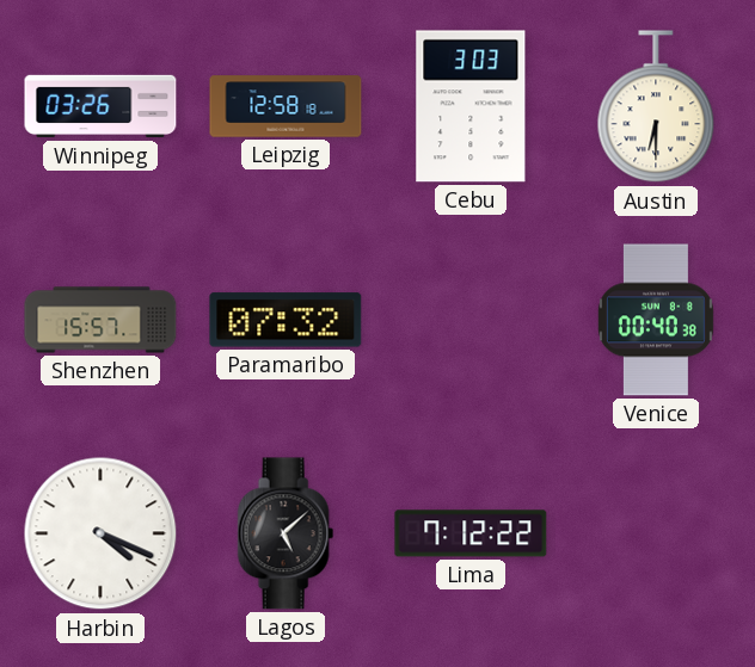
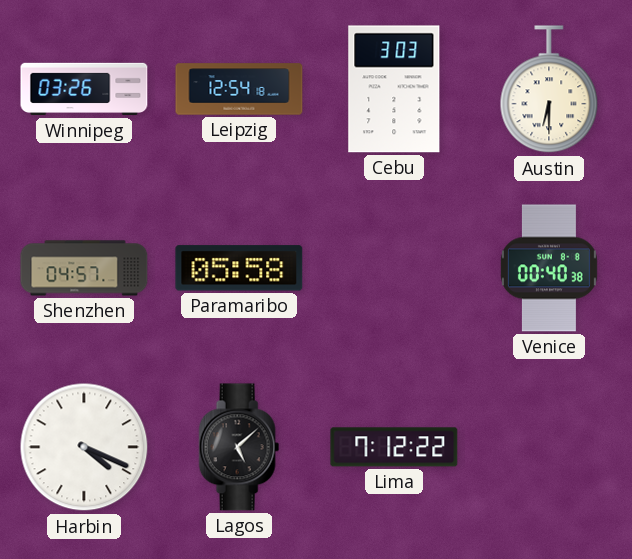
Leipzig: 12:58 -> 12:54
Shenzhen: 15:57 -> 04:57
Paramaribo: 07:32 -> 05:58
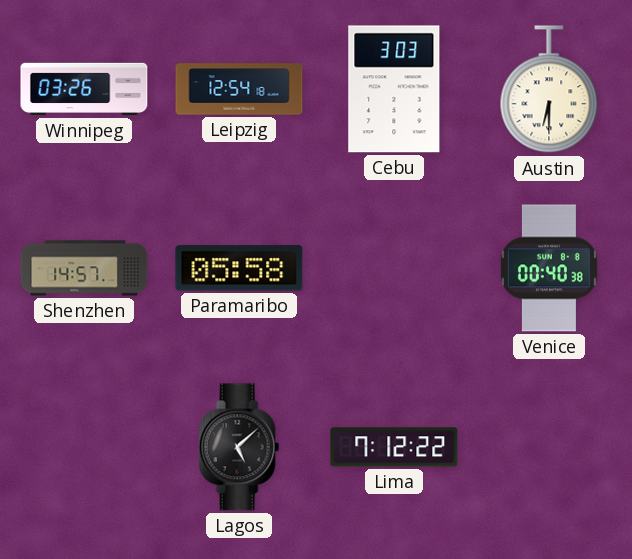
Shenzhen: 04:57 -> 14:57
Harbin: 4:19 -> none
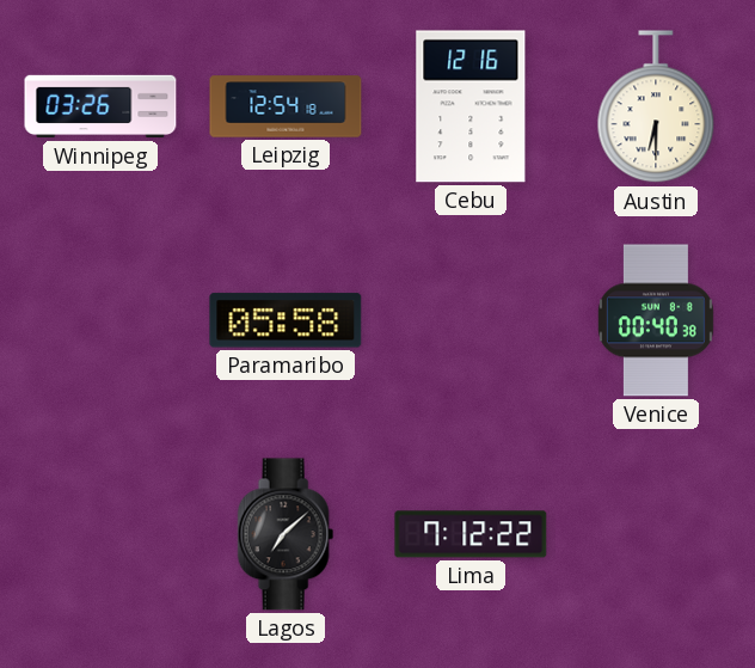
Cebu: 3:03 -> 12:16
Shenzhen: 14:57 -> none
Lagos: 5:08 -> 7:08
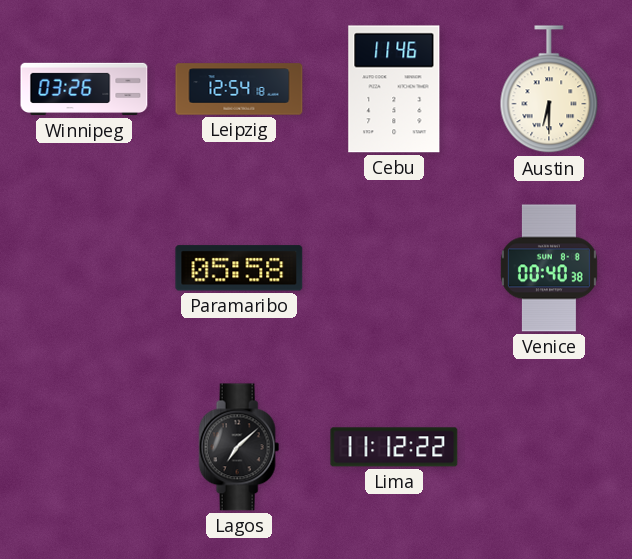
Cebu: 12:16 -> 11:46
Lima: 7:12 -> 11:12
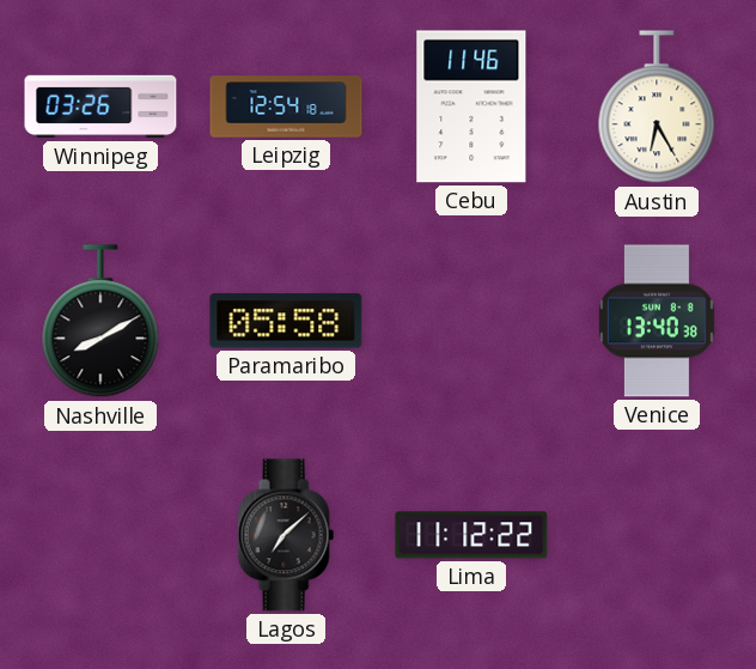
Austin: 6:30 -> 6:25
Nashville: none -> 8:10
Venice: 00:40 -> 13:40
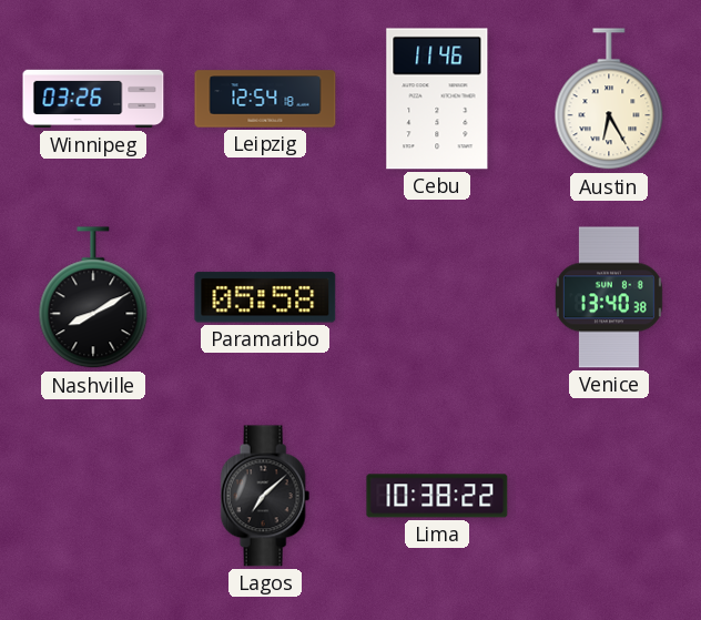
Lima: 11:12 -> 10:38
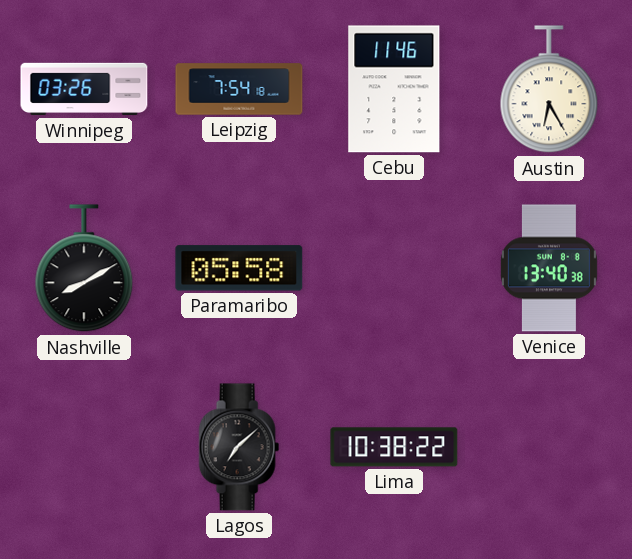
Leipzig: 12:54 -> 7:54
